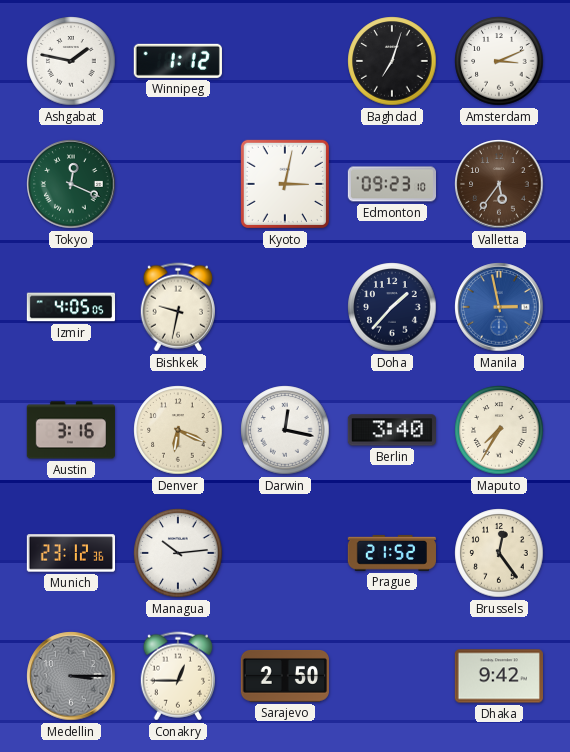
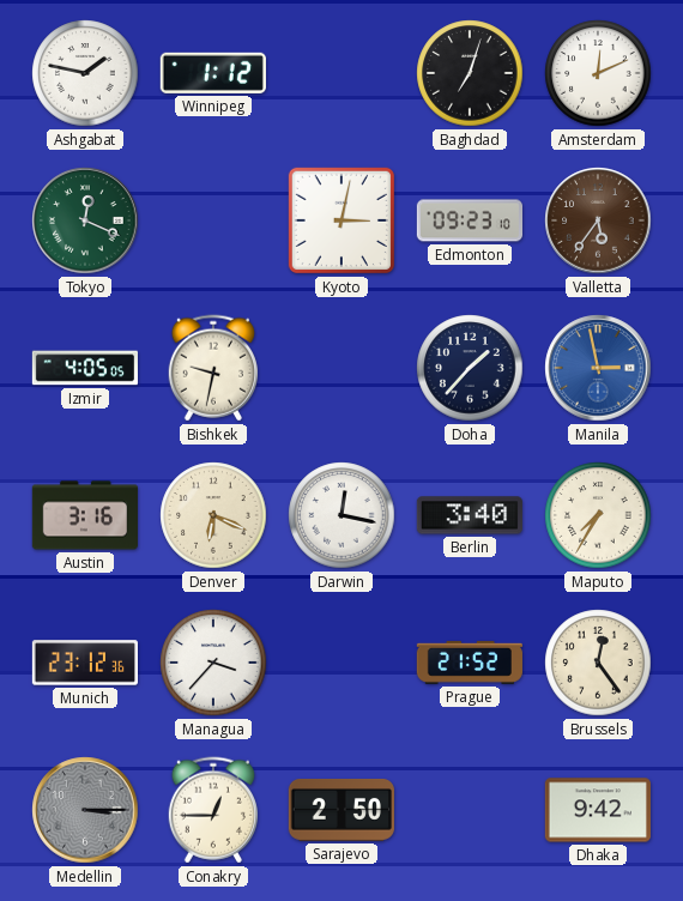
Amsterdam: 3:11 -> 12:11
Managua: 10:14 -> 3:37
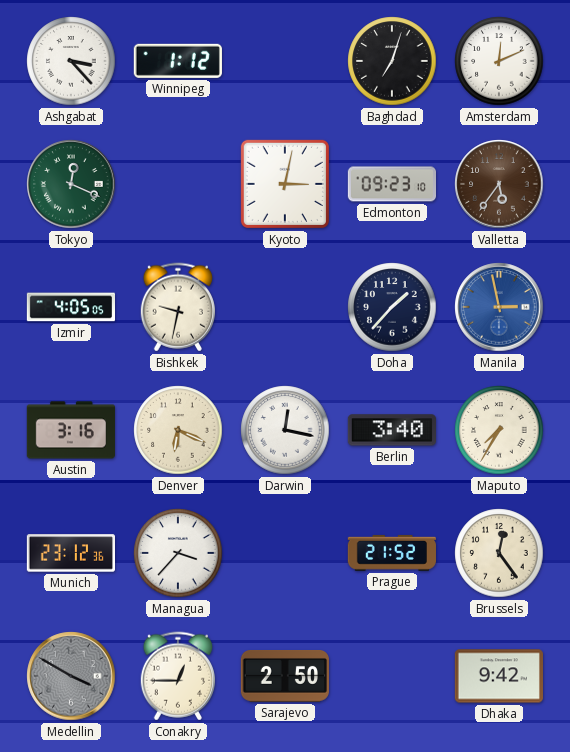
Ashgabat: 1:47 -> 3:23
Medellin: 3:15 -> 3:50
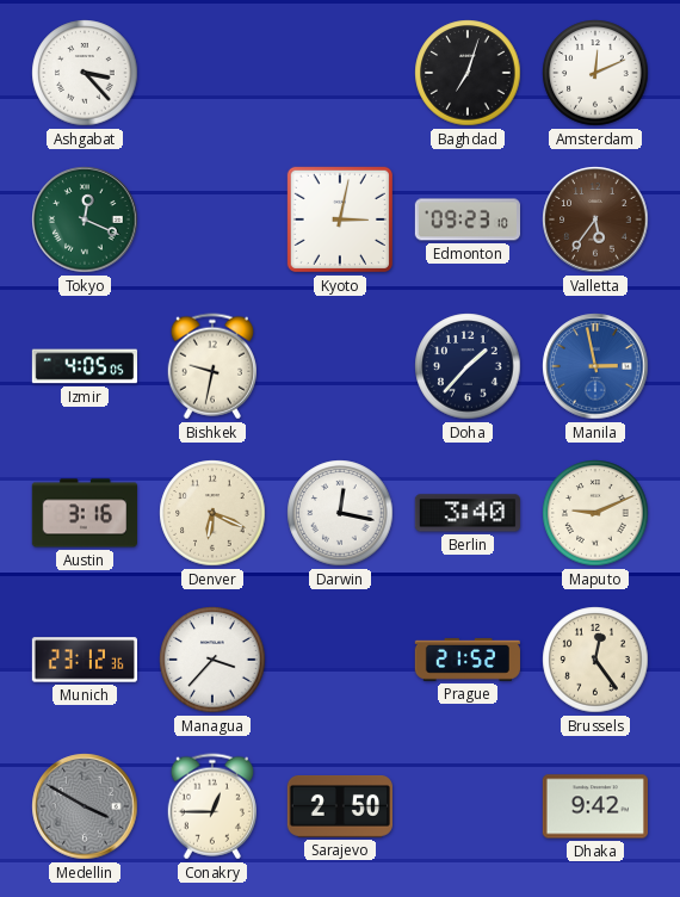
Winnipeg: 1:12 -> none
Maputo: 7:35 -> 9:11
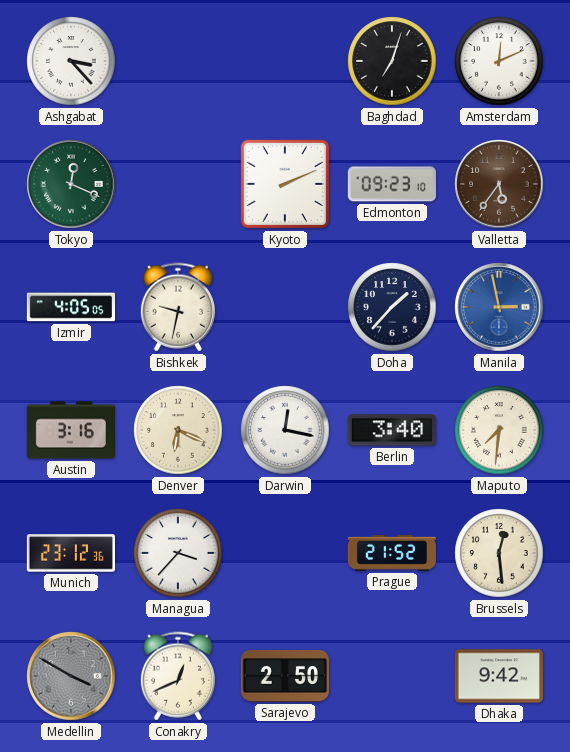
Kyoto: 3:02 -> 2:11
Maputo: 9:11 -> 7:31
Brussels: 12:24 -> 12:29
Conakry: 12:45 -> 12:41
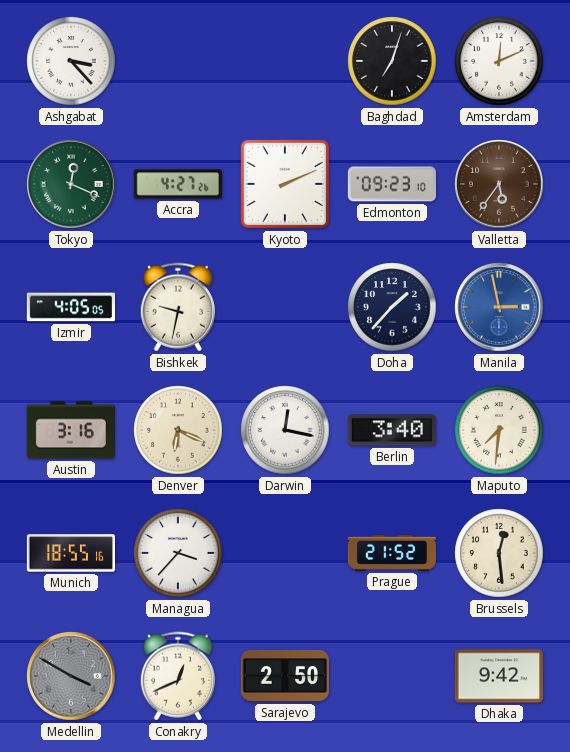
Accra: none -> 4:27
Munich: 23:12 -> 18:55
